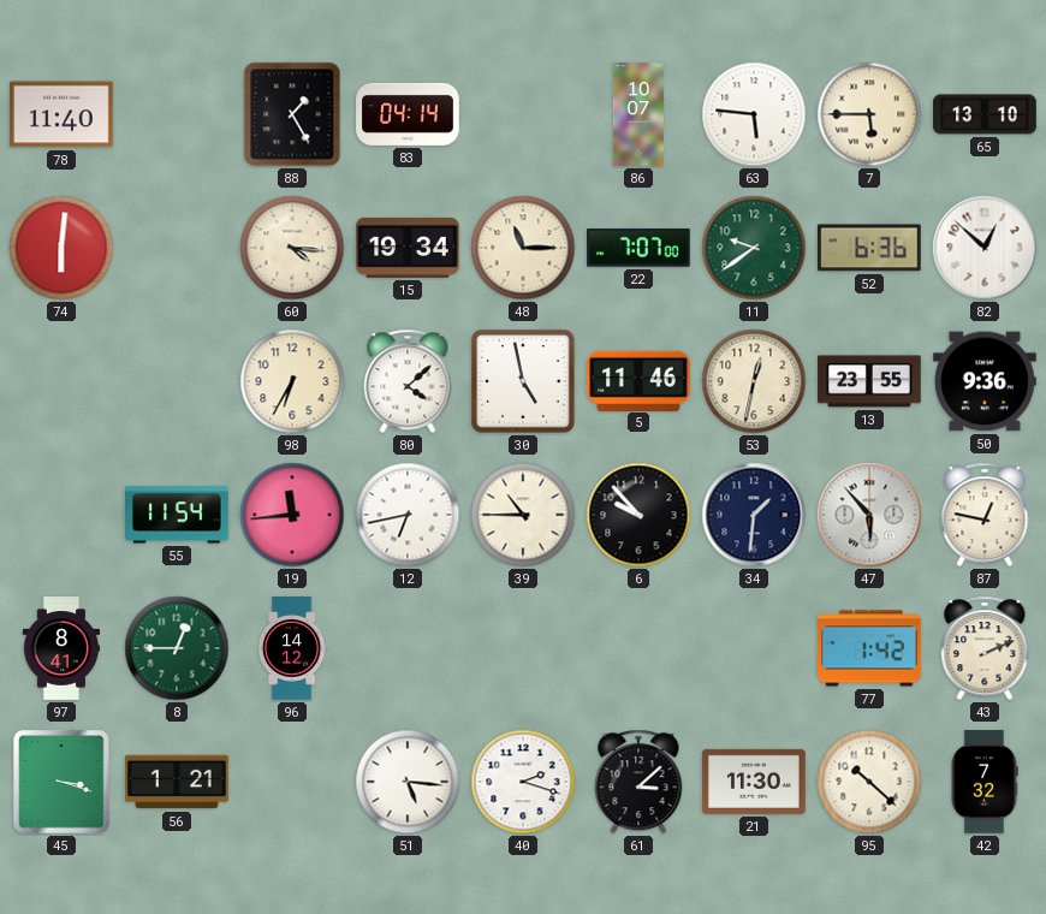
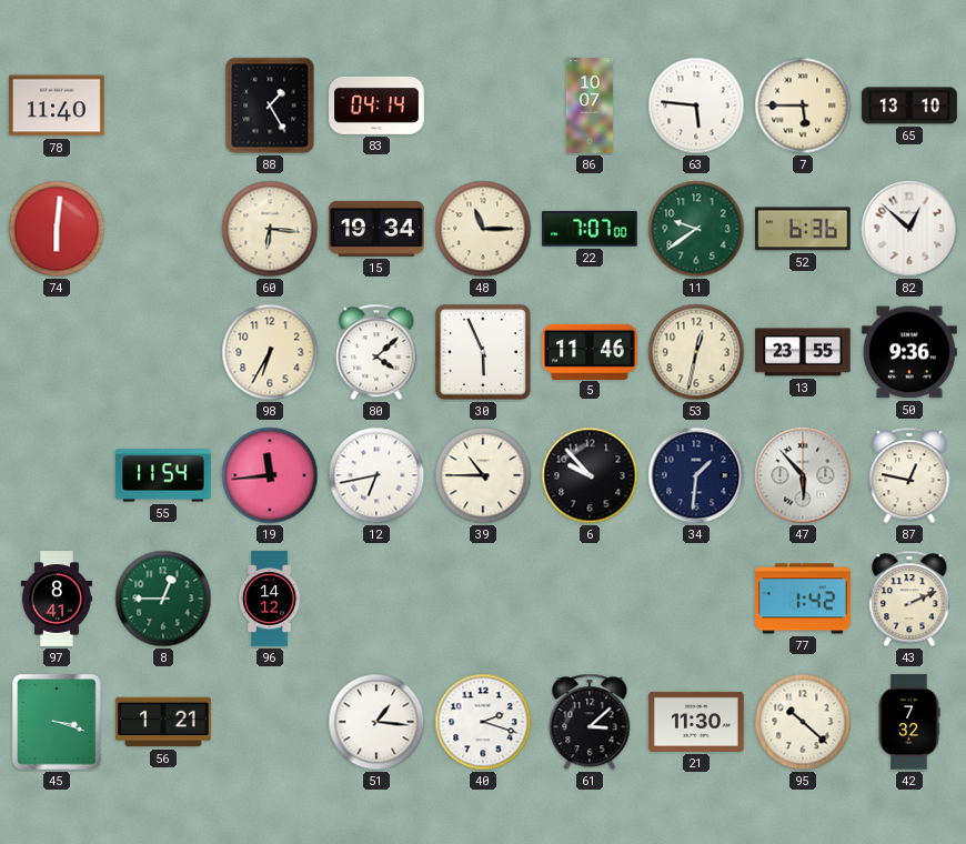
60: 4:16 -> 6:16
30: 4:58 -> 5:56
51: 5:16 -> 1:16
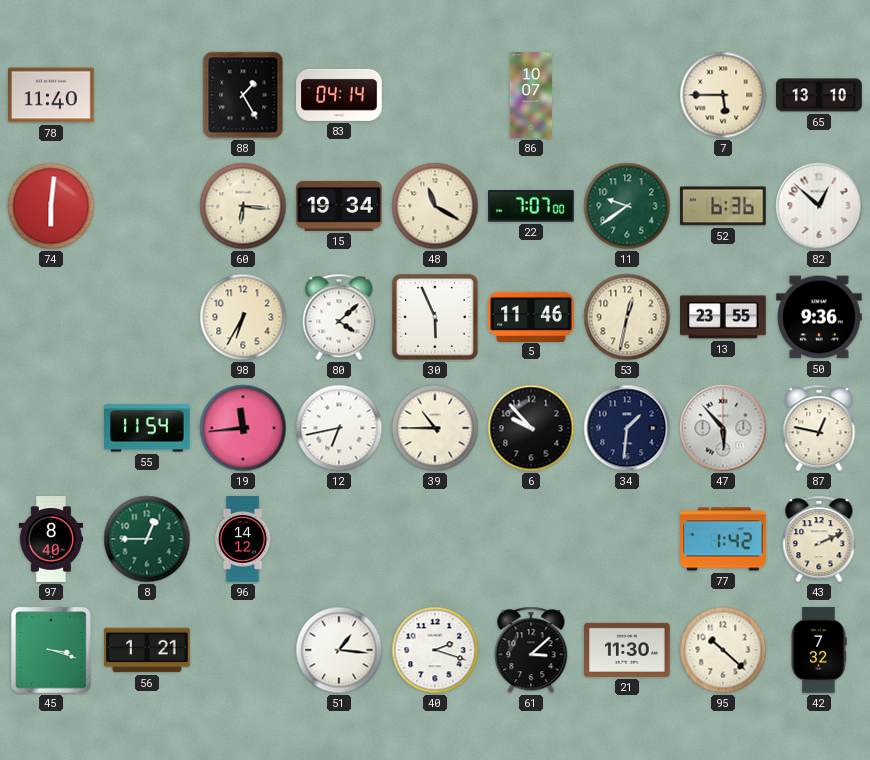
63: 5:46 -> none
48: 11:15 -> 11:20
97: 8:41 -> 8:40
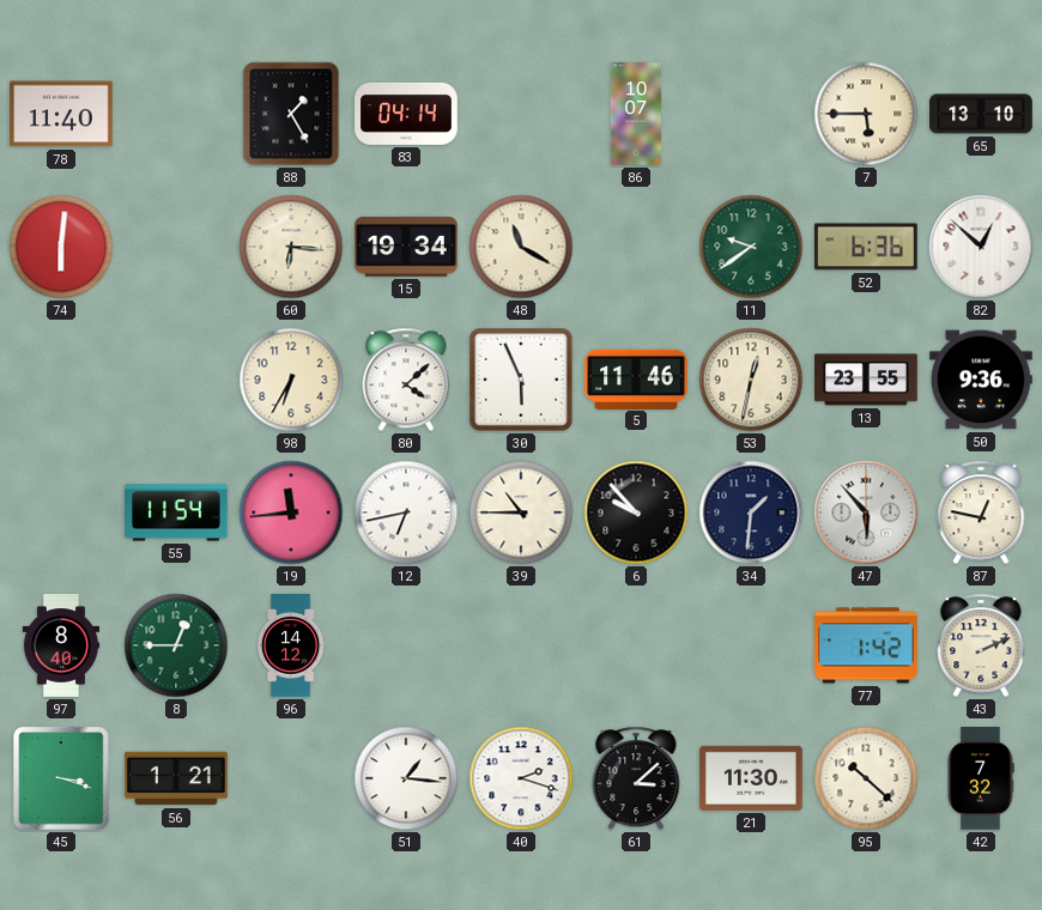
22: 7:07 -> none
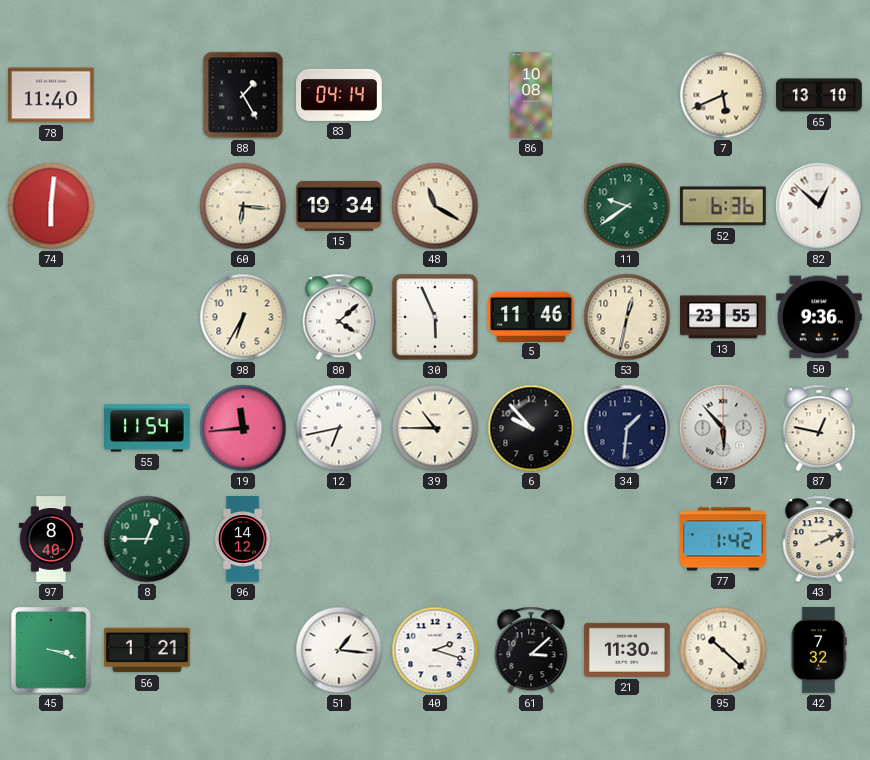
86: 10:07 -> 10:08
7: 5:45 -> 5:41
